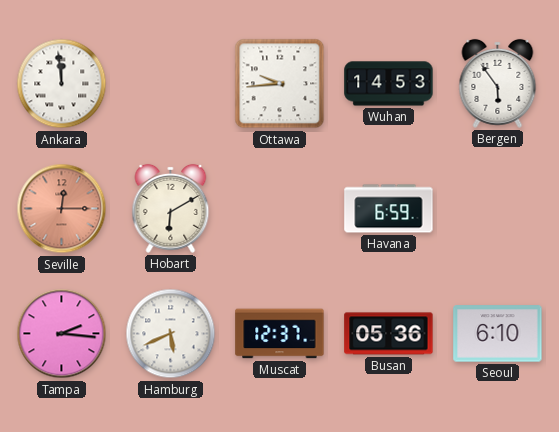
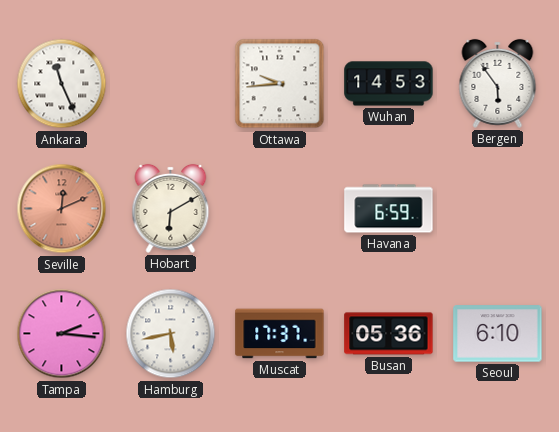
Ankara: 11:59 -> 11:26
Seville: 12:15 -> 12:11
Hamburg: 5:41 -> 5:43
Muscat: 12:37 -> 17:37
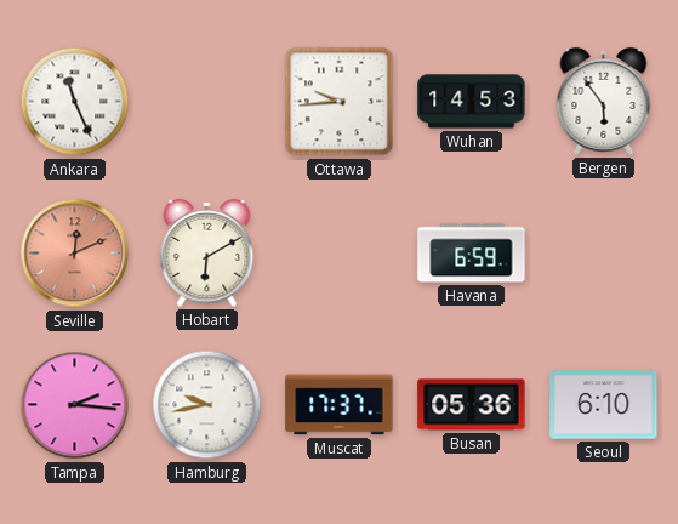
Hamburg: 5:43 -> 9:43
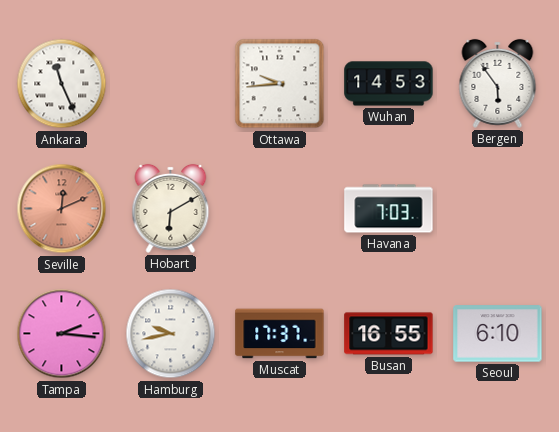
Havana: 6:59 -> 7:03
Busan: 05:36 -> 16:55
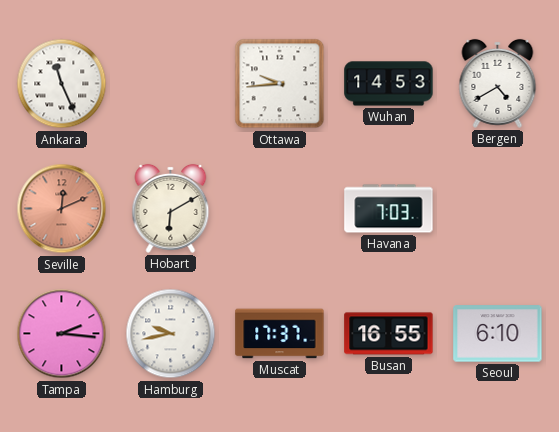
Bergen: 5:54 -> 4:40
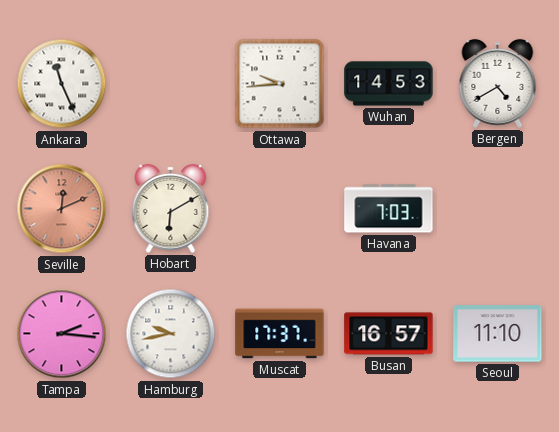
Busan: 16:55 -> 16:57
Seoul: 6:10 -> 11:10
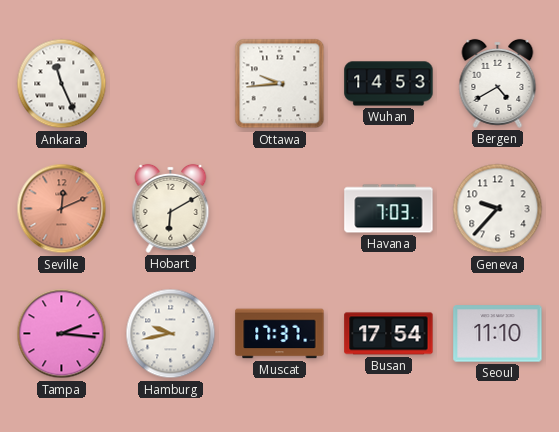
Geneva: none -> 9:37
Busan: 16:57 -> 17:54
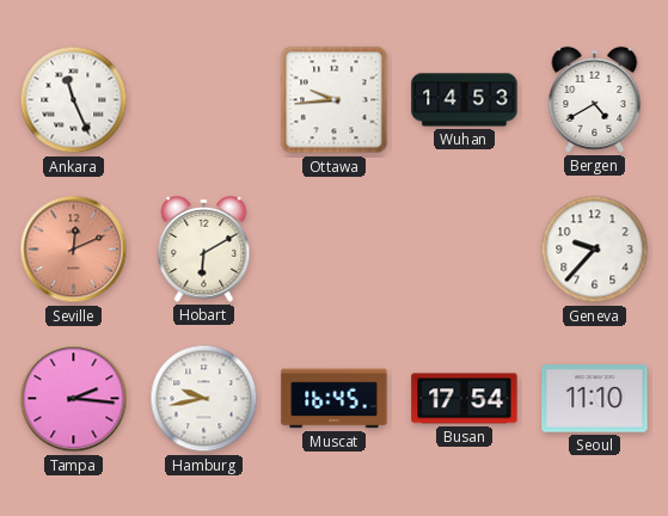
Havana: 7:03 -> none
Muscat: 17:37 -> 16:45
